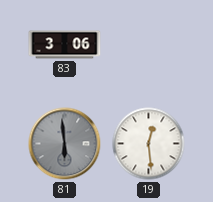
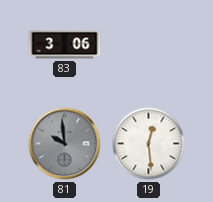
81: 5:59 -> 9:59
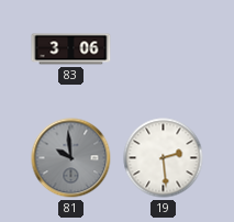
19: 12:29 -> 2:29
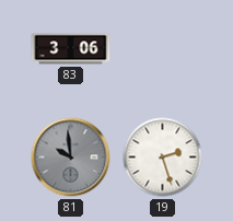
19: 2:29 -> 2:27
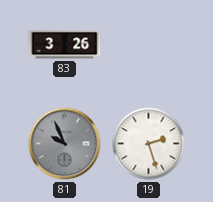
83: 3:06 -> 3:26
81: 9:59 -> 9:56
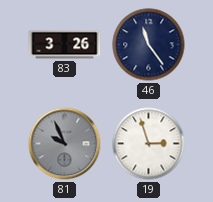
46: none -> 11:24
19: 2:27 -> 2:57
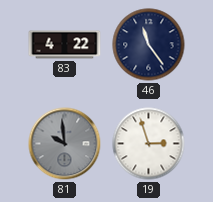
83: 3:26 -> 4:22
81: 9:56 -> 9:59
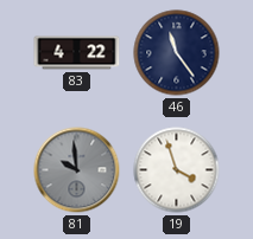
19: 2:57 -> 3:57
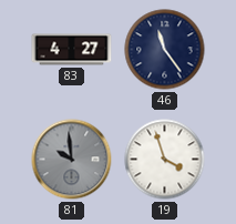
83: 4:22 -> 4:27
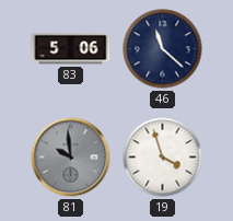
83: 4:27 -> 5:06
46: 11:24 -> 11:22
